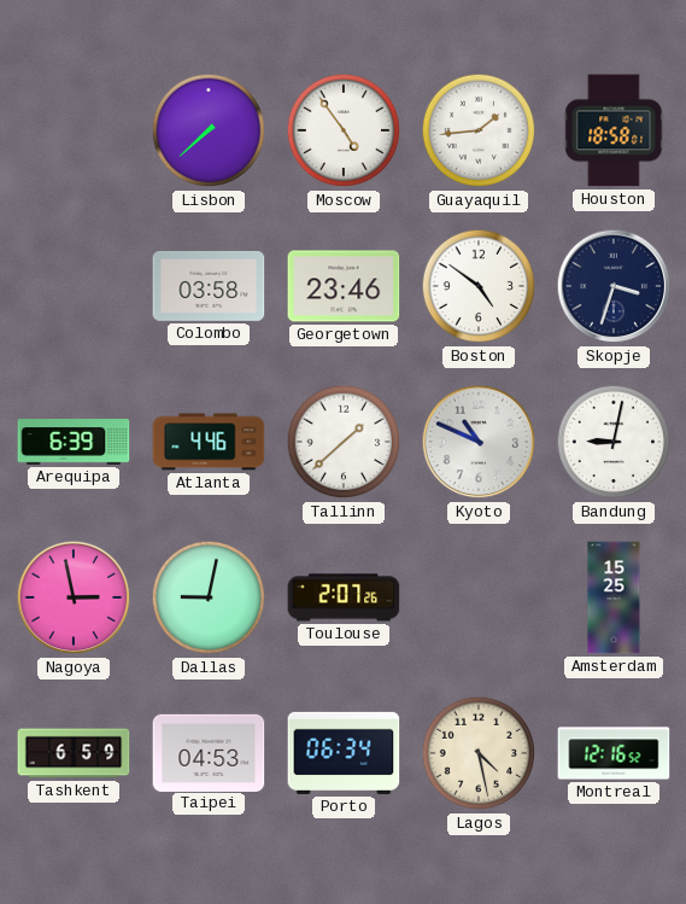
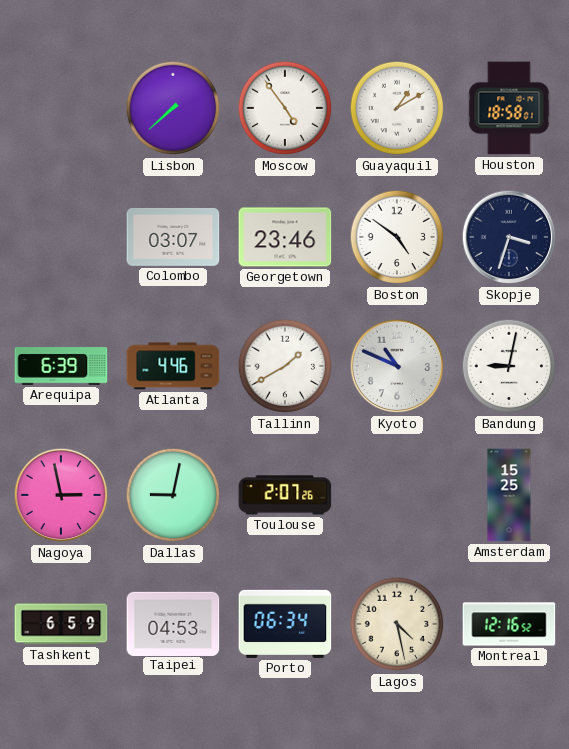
Guayaquil: 1:44 -> 1:10
Colombo: 03:58 -> 03:07
Tallinn: 1:38 -> 1:40
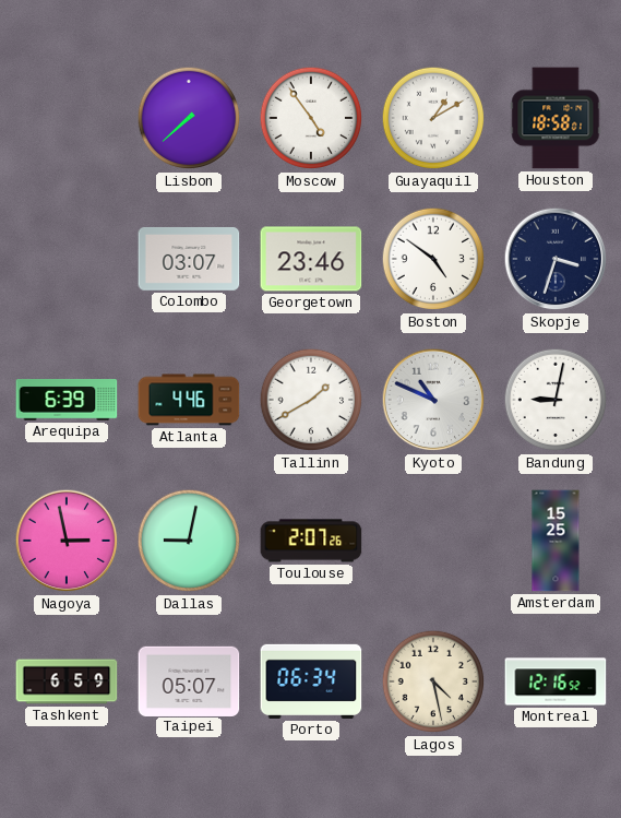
Taipei: 04:53 -> 05:07
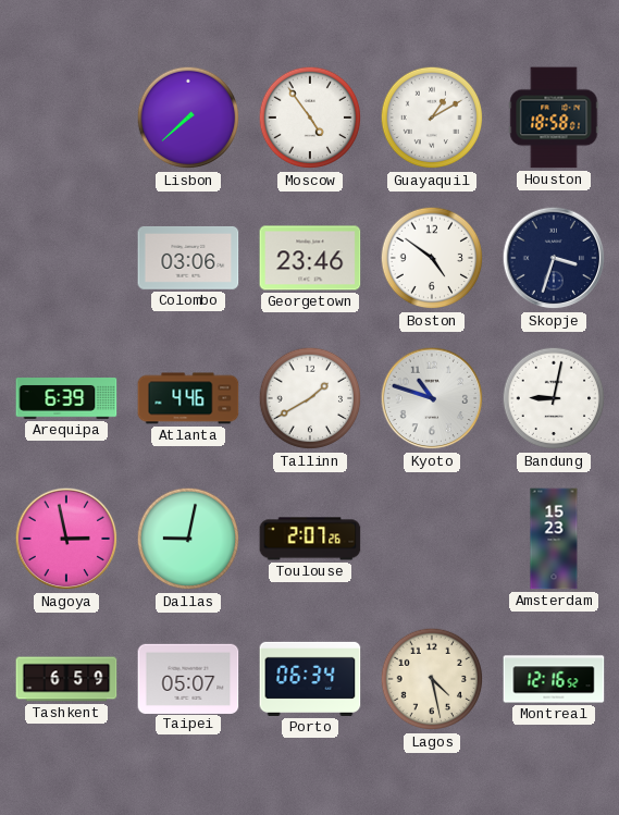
Colombo: 03:07 -> 03:06
Kyoto: 10:49 -> 10:48
Amsterdam: 15:25 -> 15:23
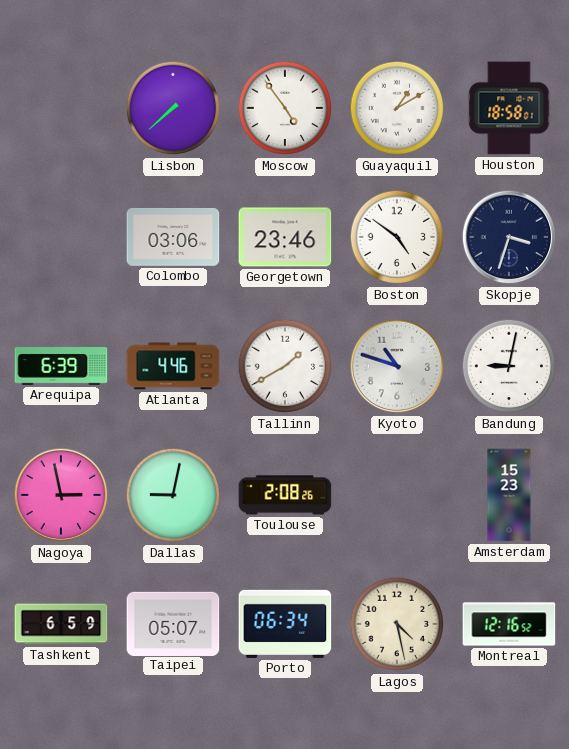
Toulouse: 2:07 -> 2:08
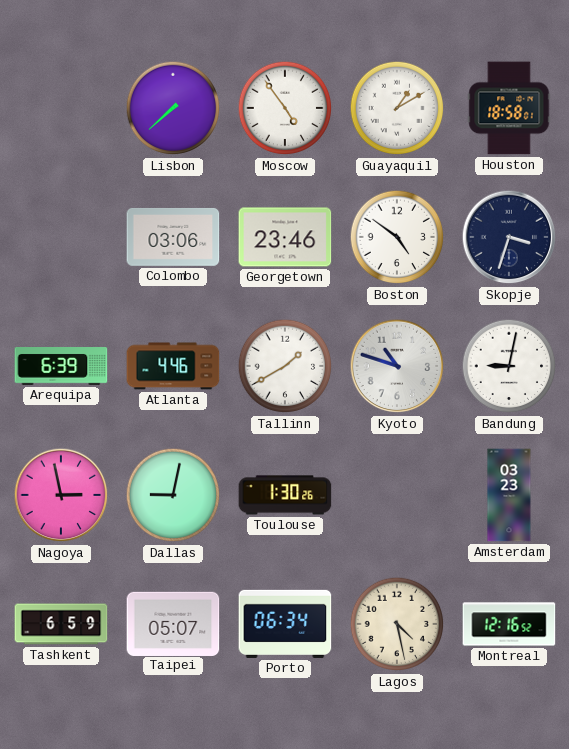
Toulouse: 2:08 -> 1:30
Amsterdam: 15:23 -> 03:23
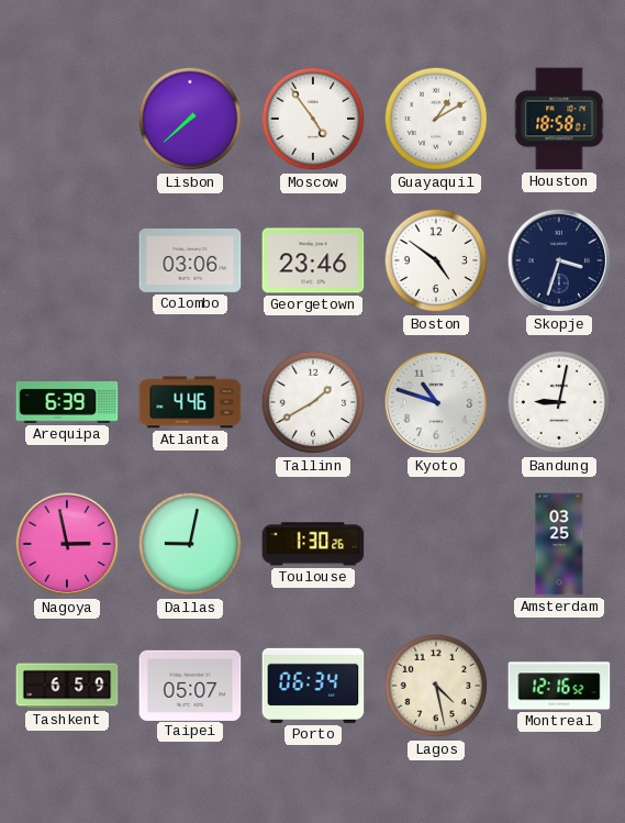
Amsterdam: 03:23 -> 03:25
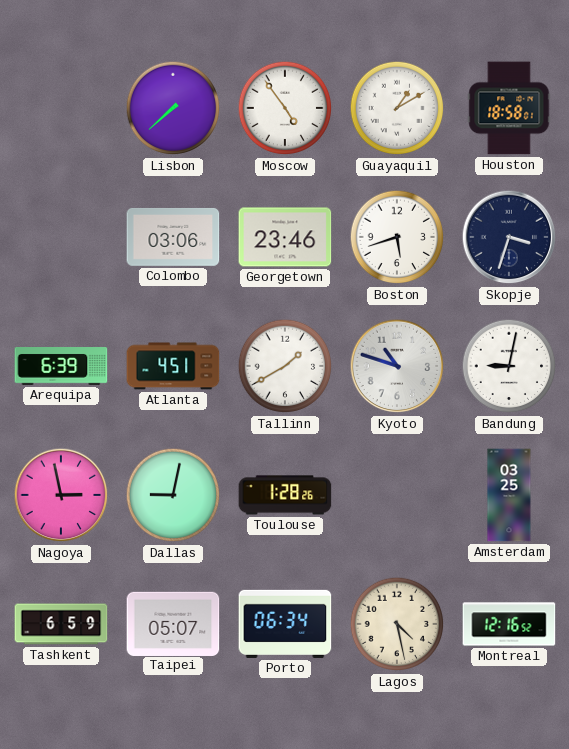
Boston: 4:51 -> 5:42
Atlanta: 4:46 -> 4:51
Toulouse: 1:30 -> 1:28
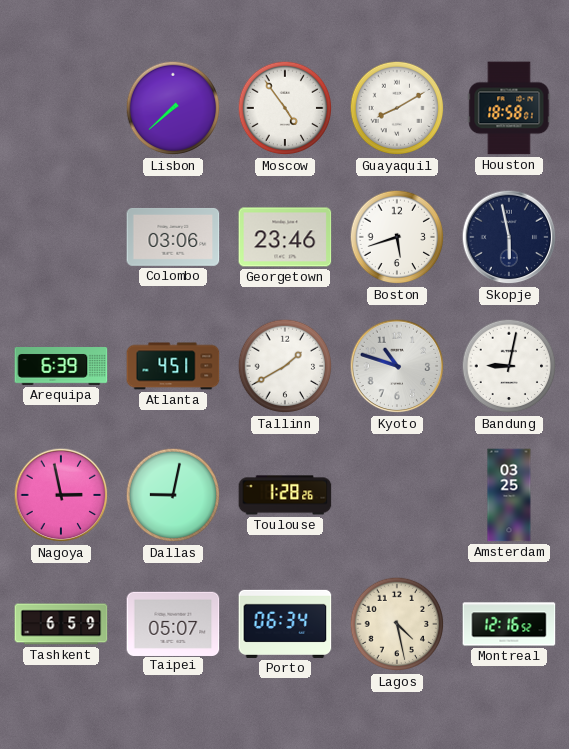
Guayaquil: 1:10 -> 8:10
Skopje: 3:33 -> 5:58
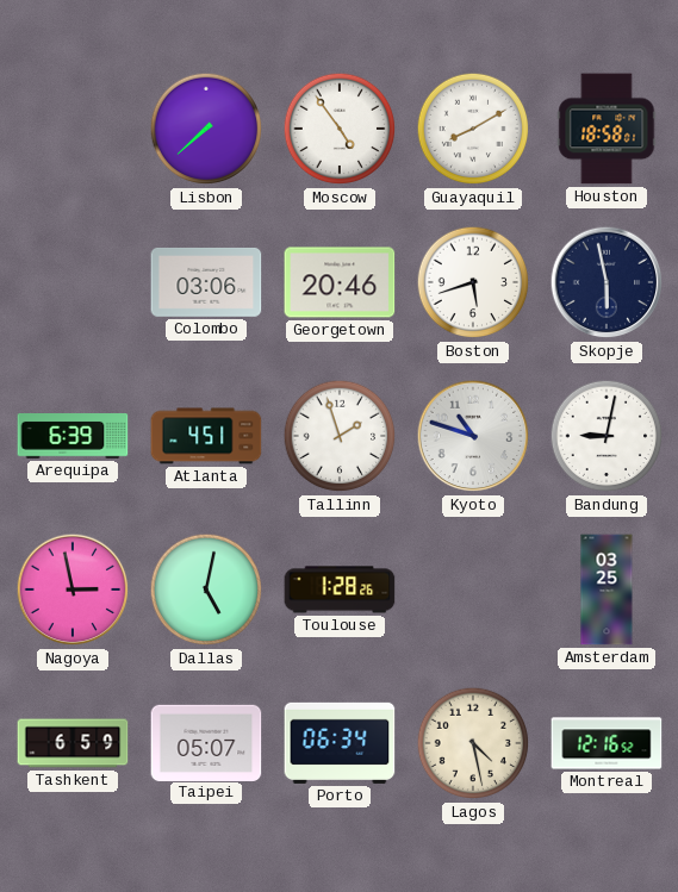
Georgetown: 23:46 -> 20:46
Tallinn: 1:40 -> 1:57
Dallas: 9:02 -> 5:02
